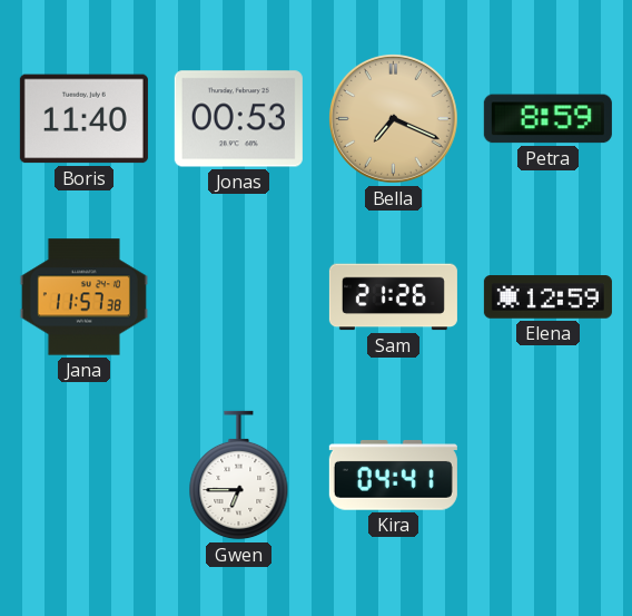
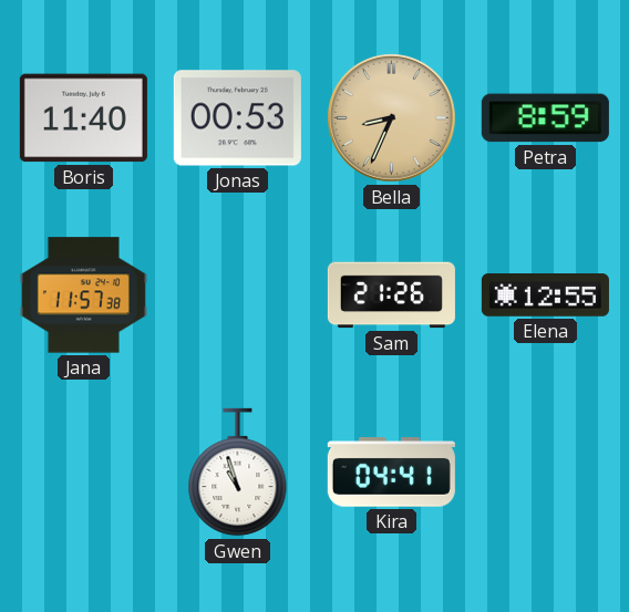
Bella: 7:19 -> 8:34
Elena: 12:59 -> 12:55
Gwen: 6:45 -> 10:57
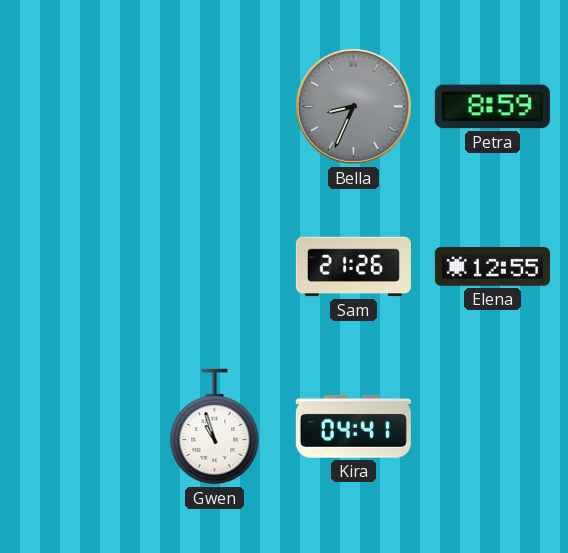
Boris: 11:40 -> none
Jonas: 00:53 -> none
Bella dial: champagne -> grey
Jana: 11:57 -> none
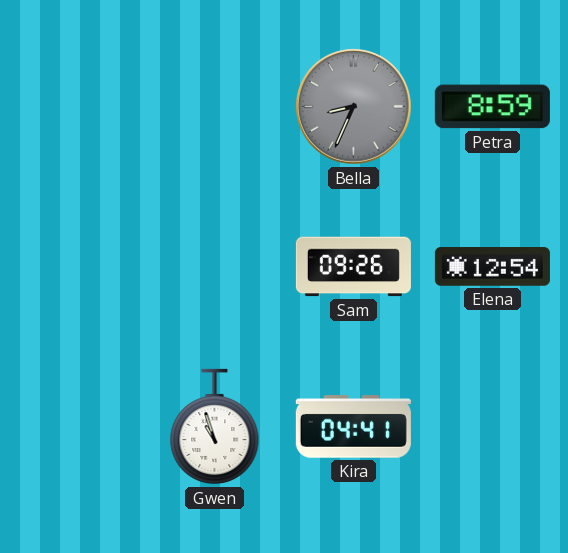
Sam: 21:26 -> 09:26
Elena: 12:55 -> 12:54
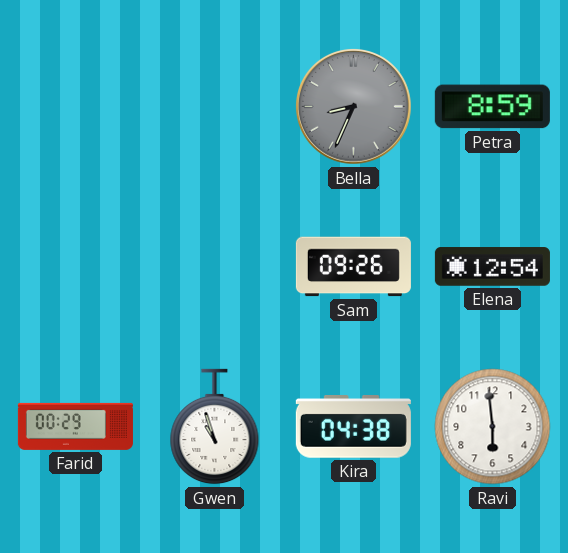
Farid: none -> 00:29
Kira: 04:41 -> 04:38
Ravi: none -> 5:59
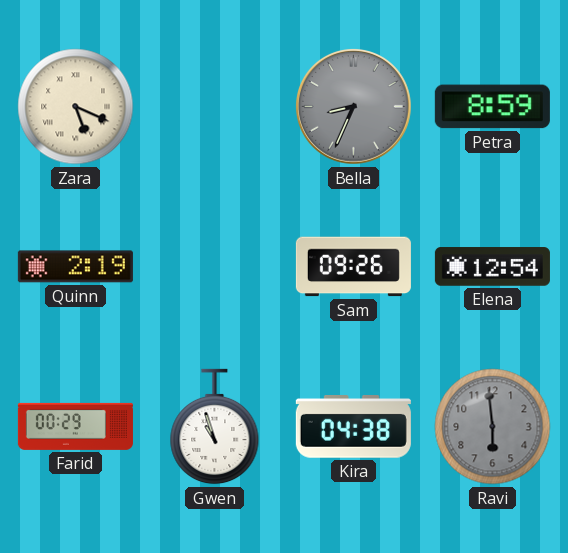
Zara: none -> 5:19
Quinn: none -> 2:19
Ravi dial: white -> grey
